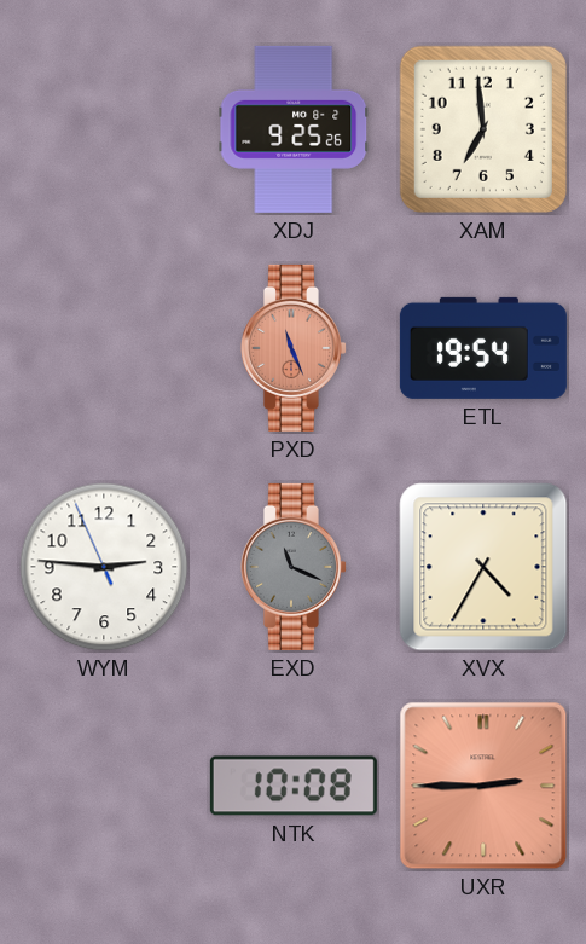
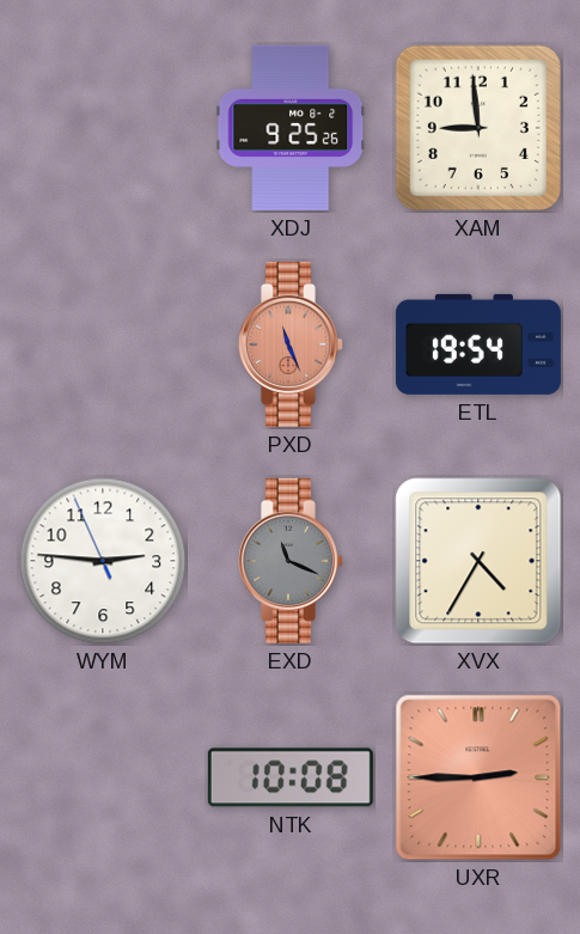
XAM: 6:59 -> 8:59
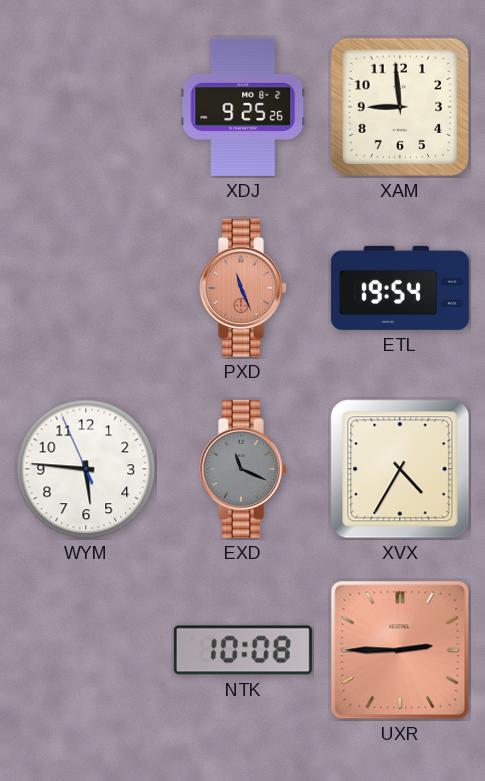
WYM: 2:45 -> 5:45
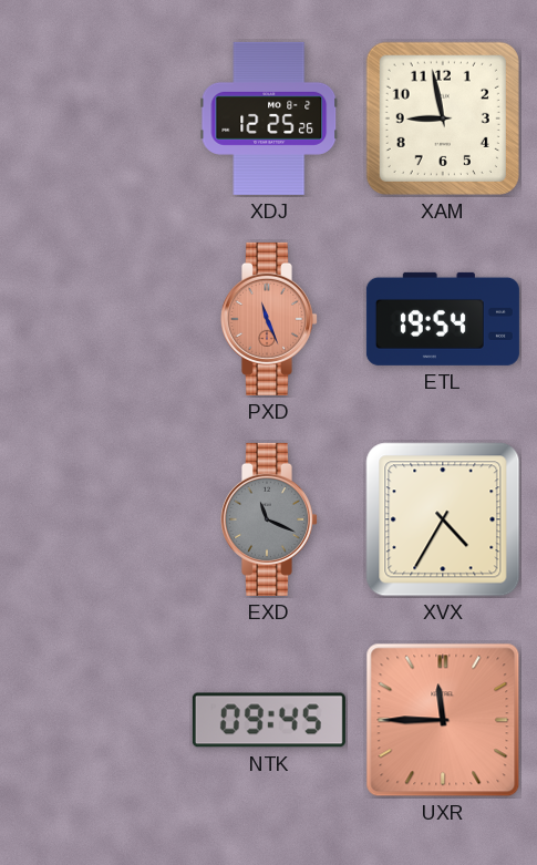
XDJ: 9:25 -> 12:25
XAM: 8:59 -> 8:58
WYM: 5:45 -> none
NTK: 10:08 -> 09:45
UXR: 2:45 -> 11:45
